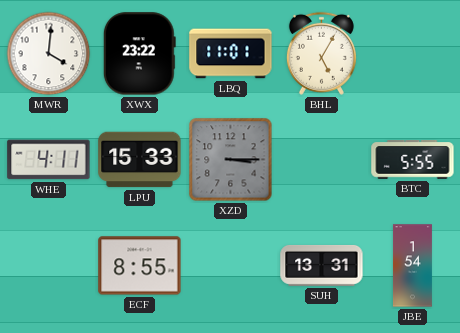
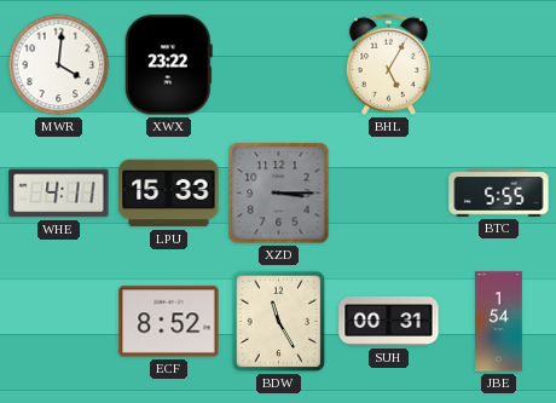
LBQ: 11:01 -> none
ECF: 8:55 -> 8:52
BDW: none -> 11:25
SUH: 13:31 -> 00:31
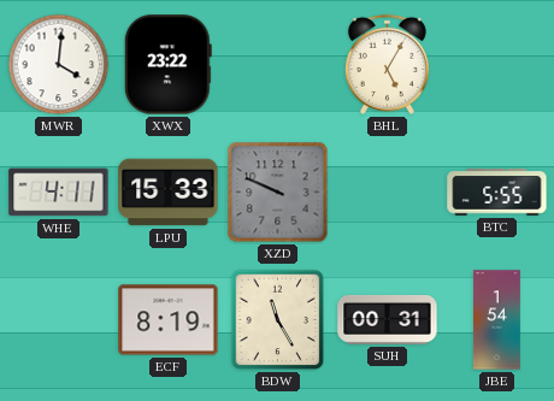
XZD: 3:15 -> 9:49
ECF: 8:52 -> 8:19
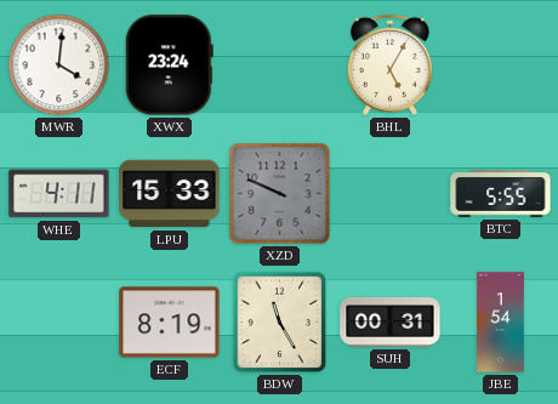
XWX: 23:22 -> 23:24
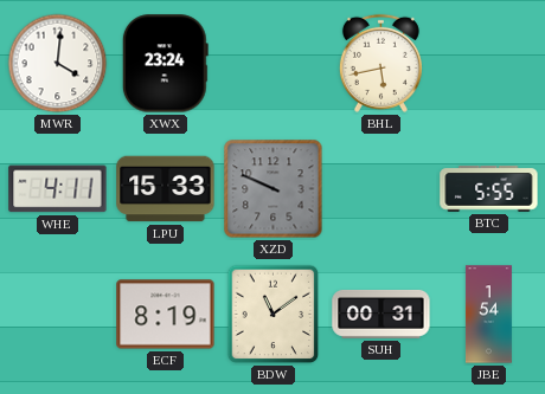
BHL: 5:05 -> 5:43
BDW: 11:25 -> 11:09
